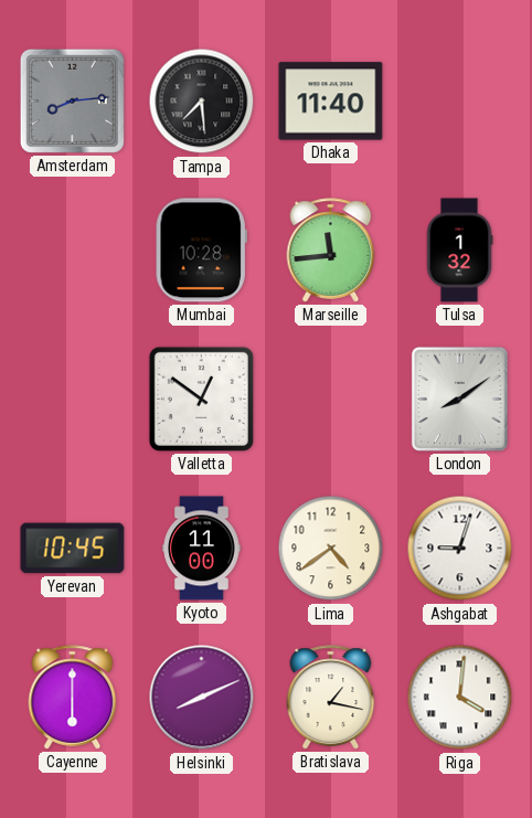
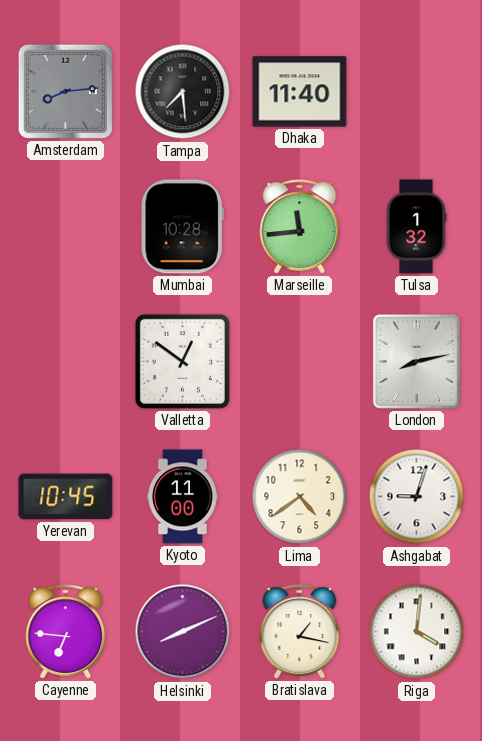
London: 8:09 -> 8:13
Cayenne: 6:00 -> 6:46
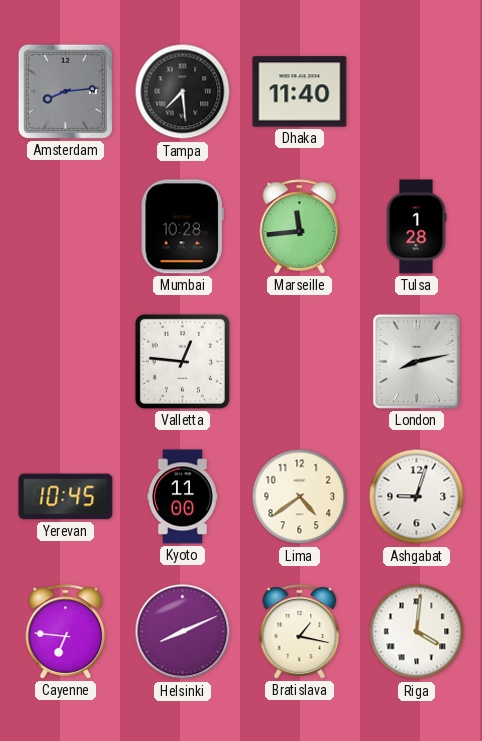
Tulsa: 1:32 -> 1:28
Valletta: 12:51 -> 12:46
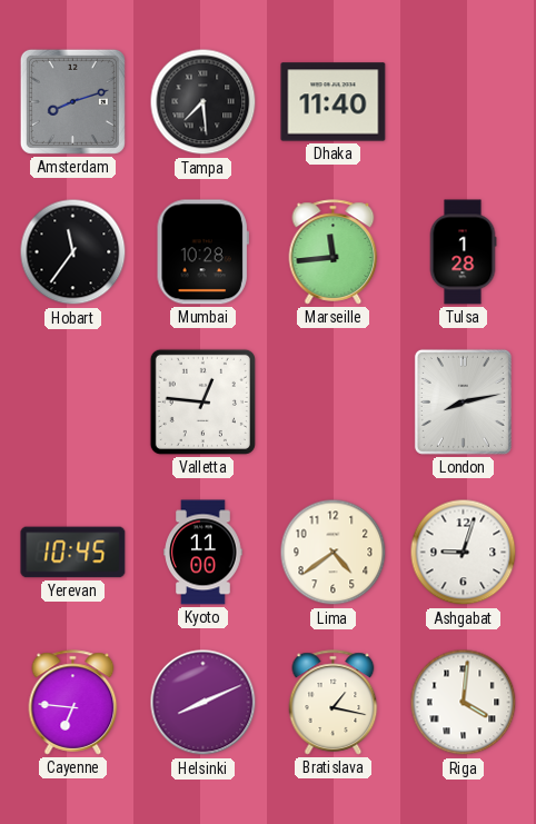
Amsterdam: 8:14 -> 8:12
Hobart: none -> 11:36
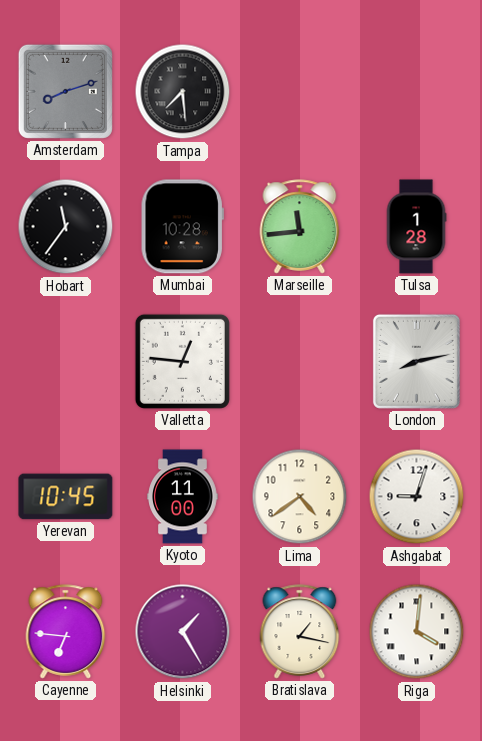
Dhaka: 11:40 -> none
Helsinki: 8:11 -> 1:25
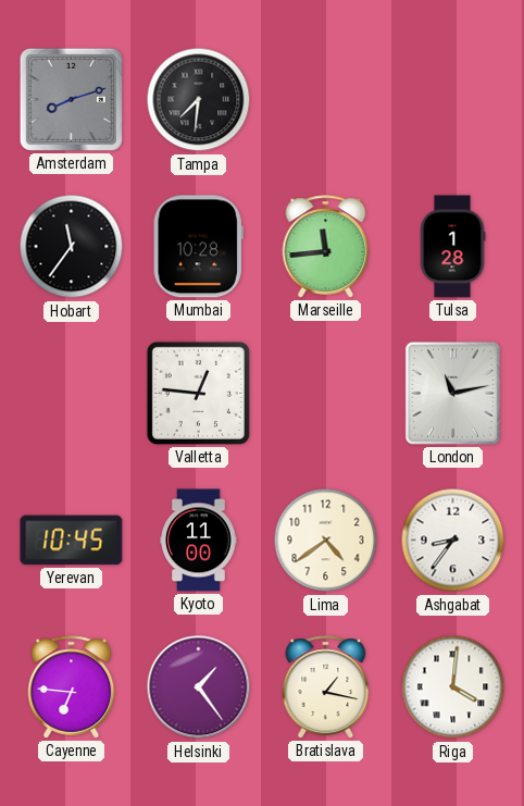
Tampa: 7:29 -> 7:31
London: 8:13 -> 11:13
Ashgabat: 9:03 -> 8:36
Helsinki: 1:25 -> 1:24
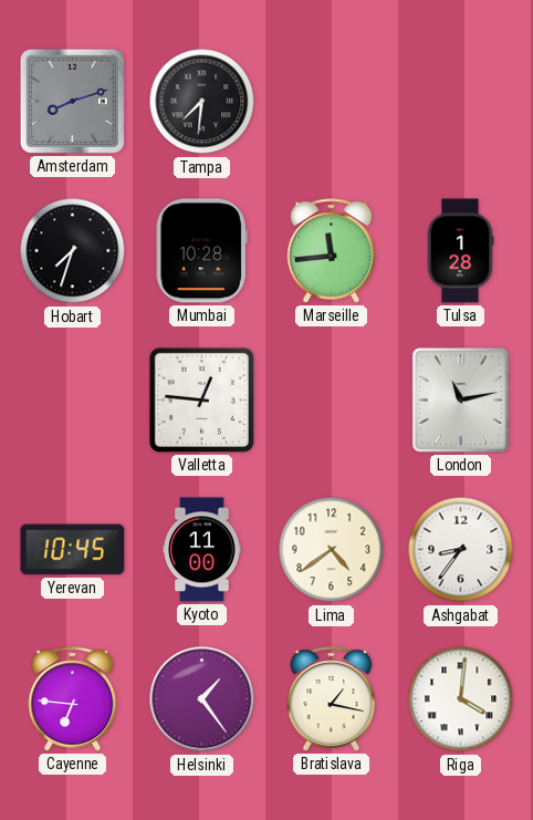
Hobart: 11:36 -> 7:33
